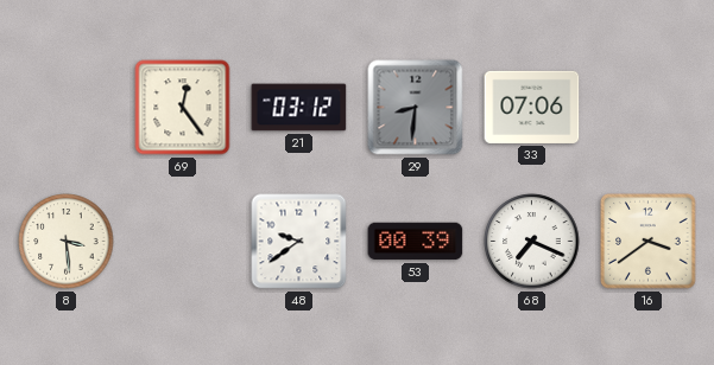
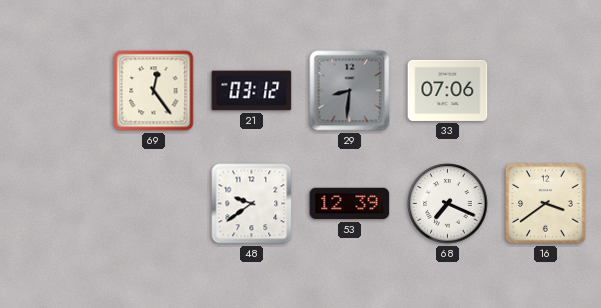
8: 3:29 -> none
53: 00:39 -> 12:39
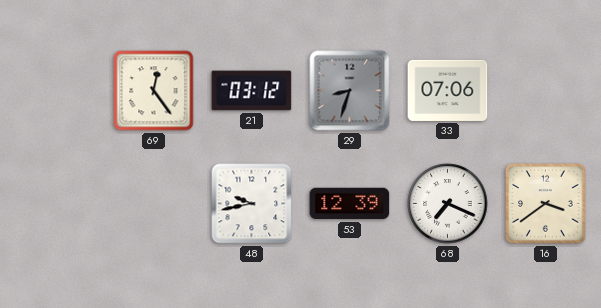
29: 8:31 -> 8:33
48: 9:39 -> 9:43
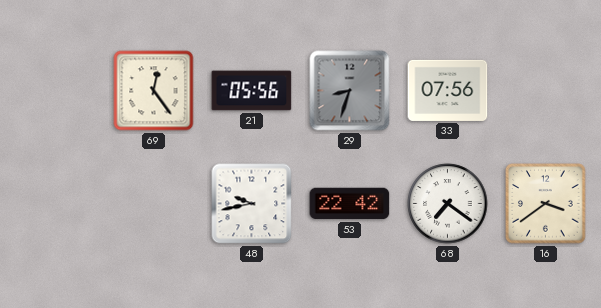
21: 03:12 -> 05:56
33: 07:06 -> 07:56
53: 12:39 -> 22:42
68: 7:19 -> 7:21
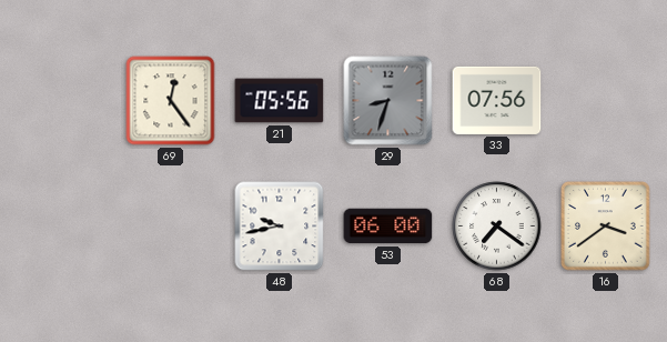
53: 22:42 -> 06:00
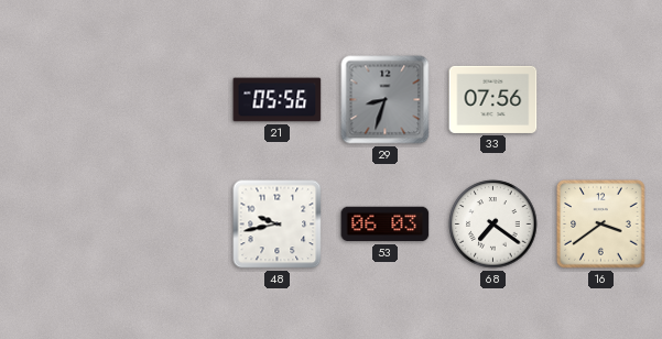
69: 12:24 -> none
53: 06:00 -> 06:03
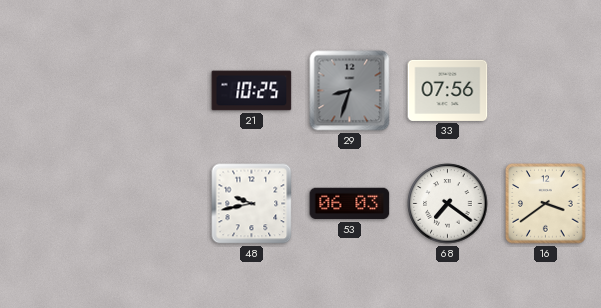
21: 05:56 -> 10:25
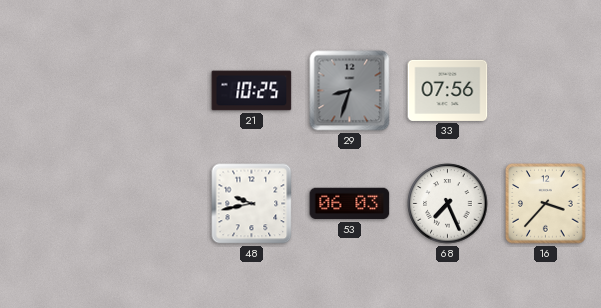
68: 7:21 -> 7:26
16: 3:39 -> 3:37
